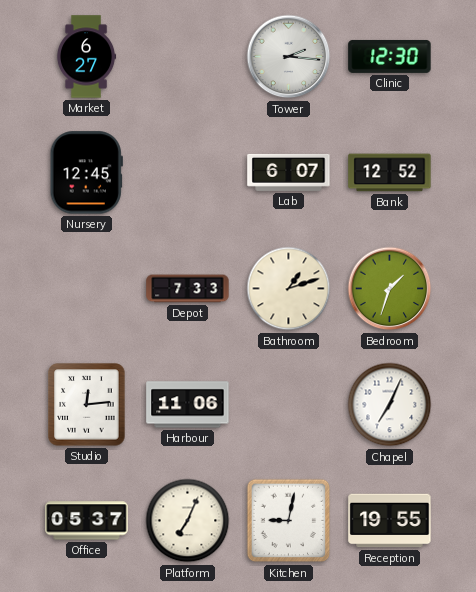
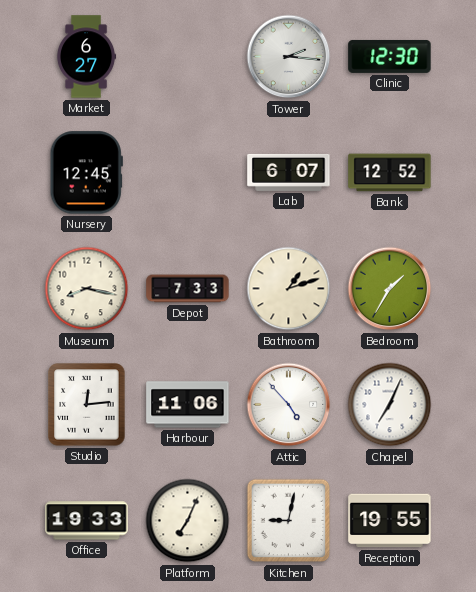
Museum: none -> 8:17
Bedroom: 1:33 -> 1:35
Attic: none -> 4:53
Office: 05:37 -> 19:33
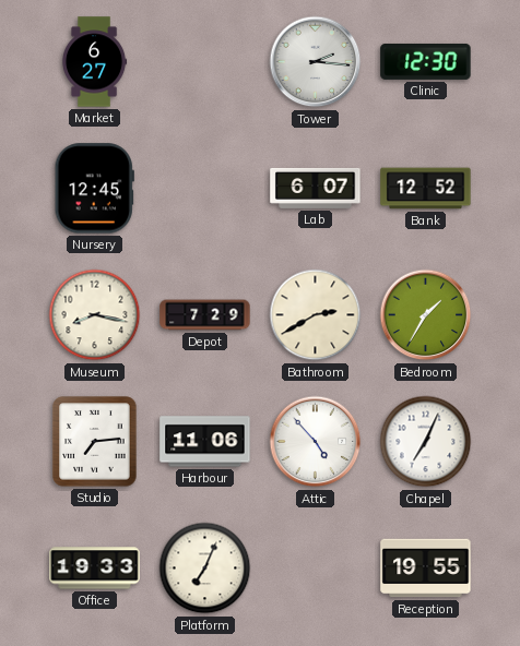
Depot: 7:33 -> 7:29
Bathroom: 1:12 -> 2:40
Studio: 12:14 -> 7:14
Kitchen: 9:02 -> none
